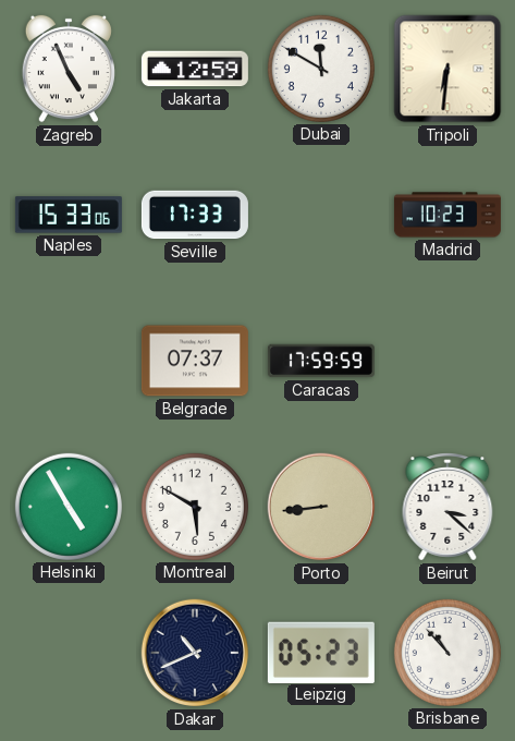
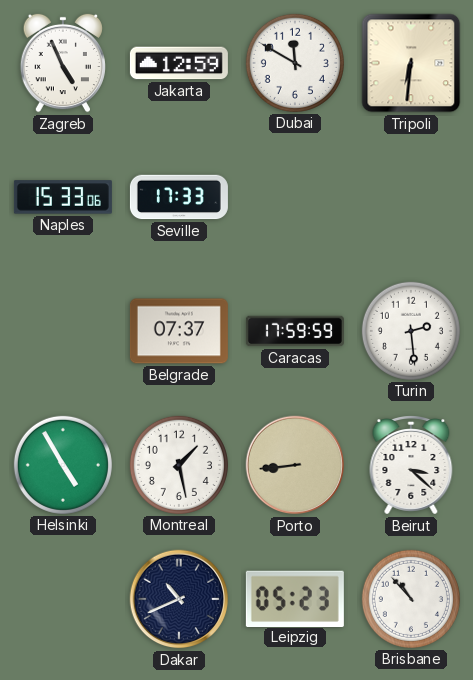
Madrid: 10:23 -> none
Turin: none -> 2:29
Montreal: 5:50 -> 1:28
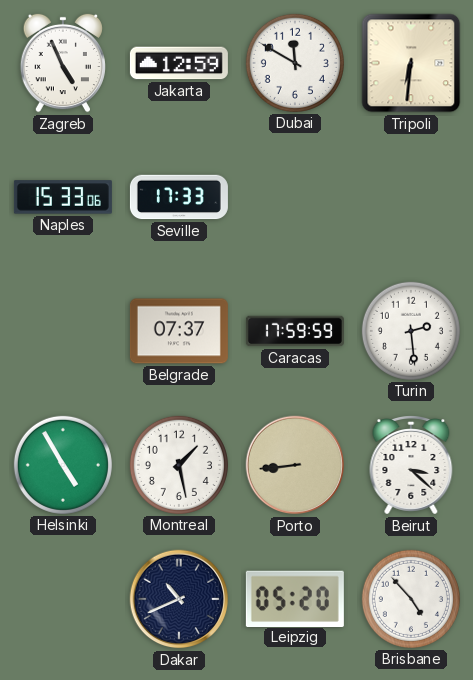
Leipzig: 05:23 -> 05:20
Brisbane: 10:53 -> 4:53
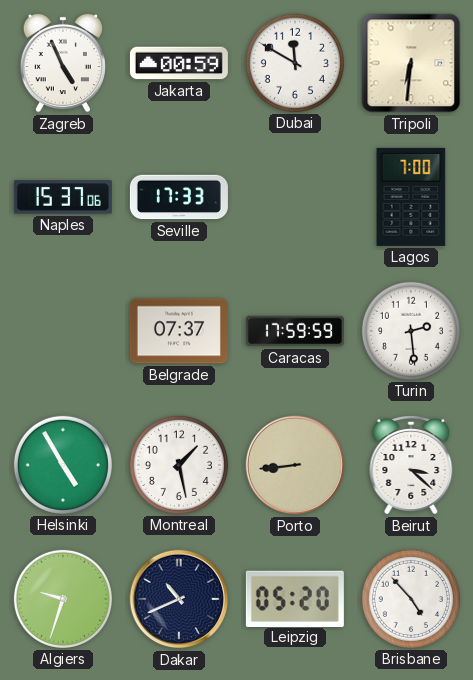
Jakarta: 12:59 -> 00:59
Naples: 15:33 -> 15:37
Lagos: none -> 7:00
Algiers: none -> 9:33
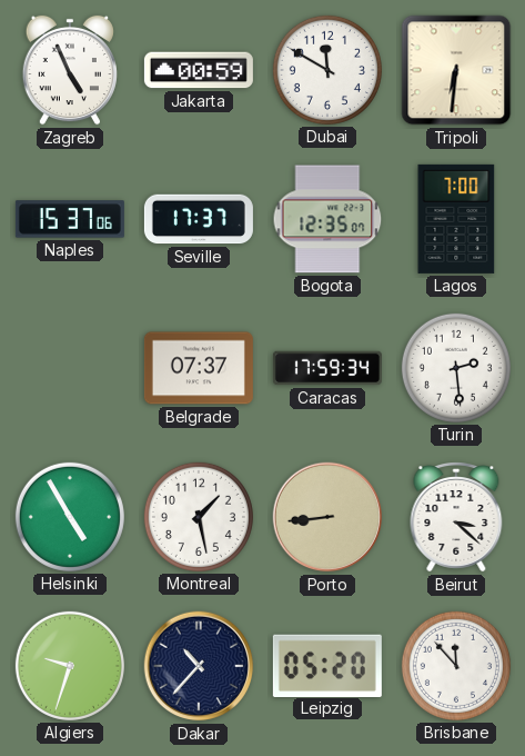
Seville: 17:33 -> 17:37
Bogota: none -> 12:35
Caracas: 17:59:59 -> 17:59:34
Dakar: 10:41 -> 10:37
Brisbane: 4:53 -> 11:53
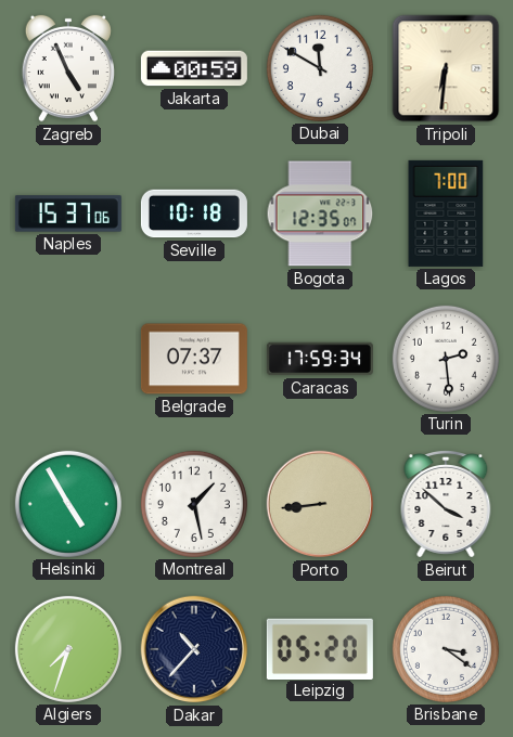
Seville: 17:37 -> 10:18
Beirut: 3:22 -> 3:52
Algiers: 9:33 -> 7:33
Brisbane: 11:53 -> 3:21
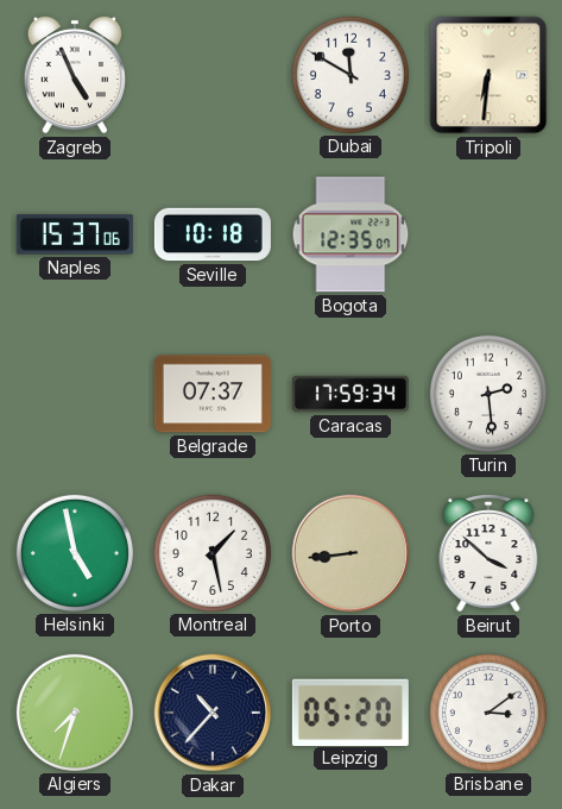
Jakarta: 00:59 -> none
Lagos: 7:00 -> none
Helsinki: 4:55 -> 4:58
Brisbane: 3:21 -> 3:09
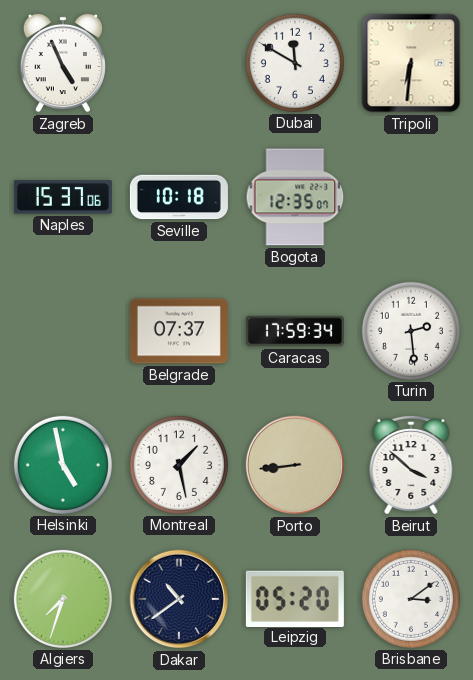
Dakar: 10:37 -> 10:39
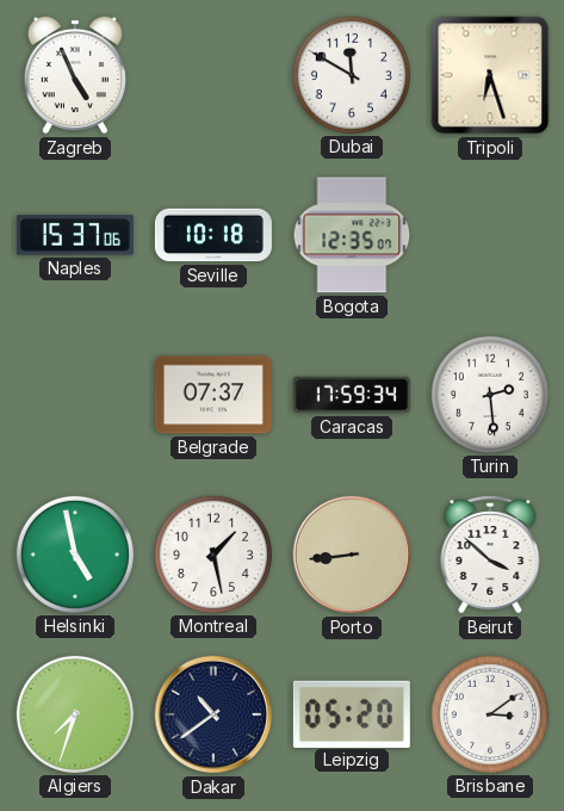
Tripoli: 6:31 -> 6:27
